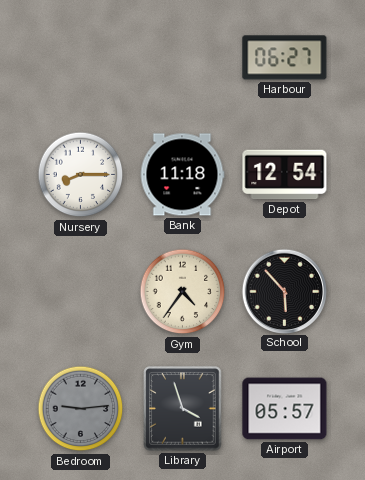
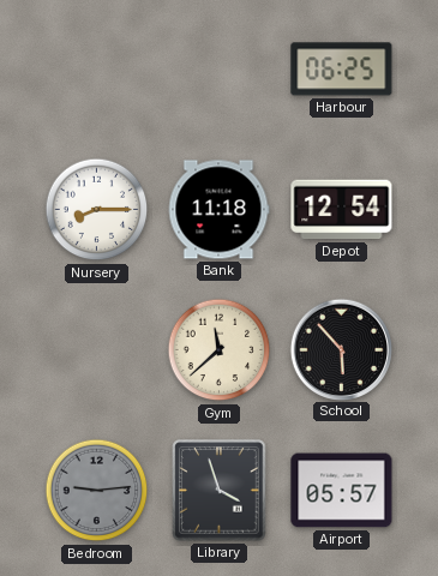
Harbour: 06:27 -> 06:25
Gym: 4:36 -> 11:38
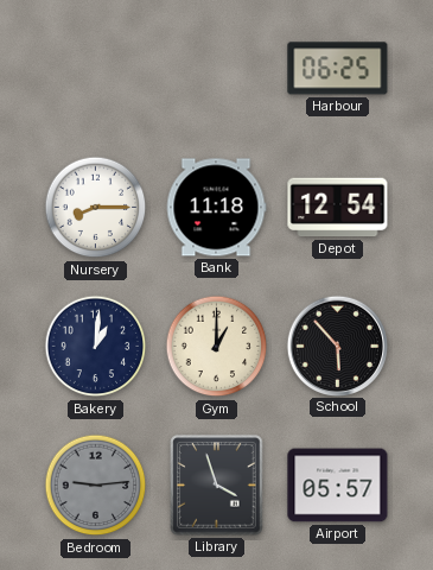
Bakery: none -> 1:01
Gym: 11:38 -> 1:00
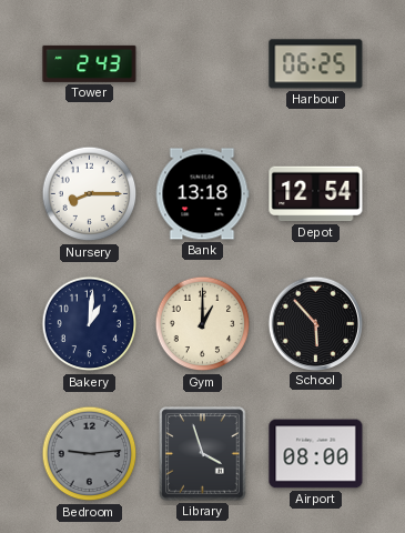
Tower: none -> 2:43
Bank: 11:18 -> 13:18
Airport: 05:57 -> 08:00
